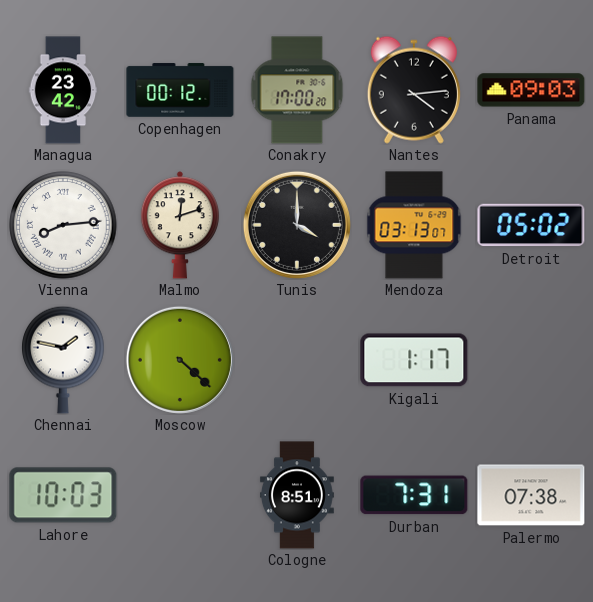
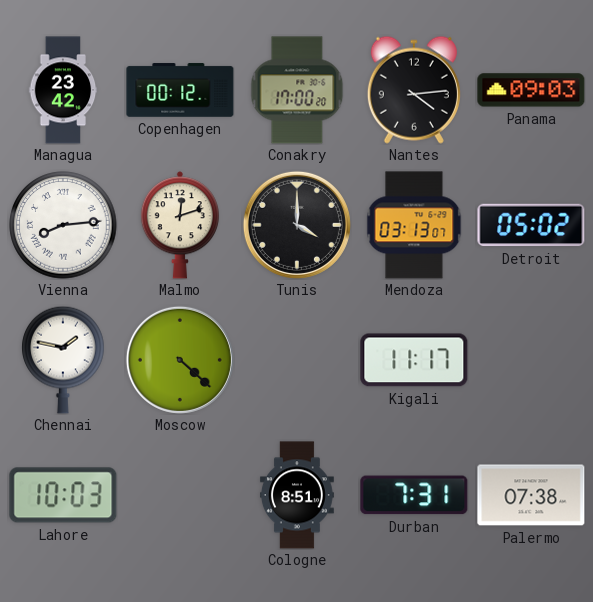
Kigali: 1:17 -> 11:17
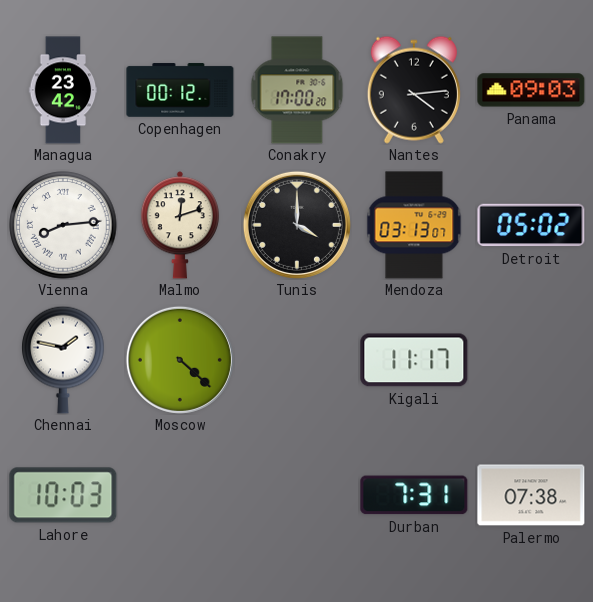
Cologne: 8:51 -> none
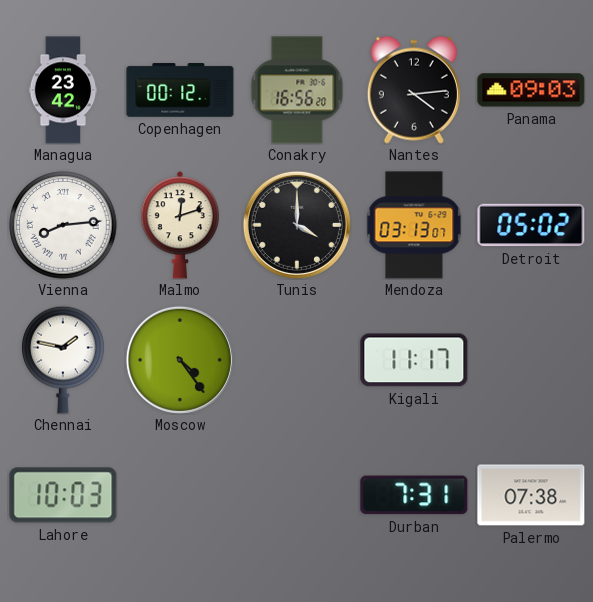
Conakry: 17:00 -> 16:56
Moscow: 4:22 -> 4:24
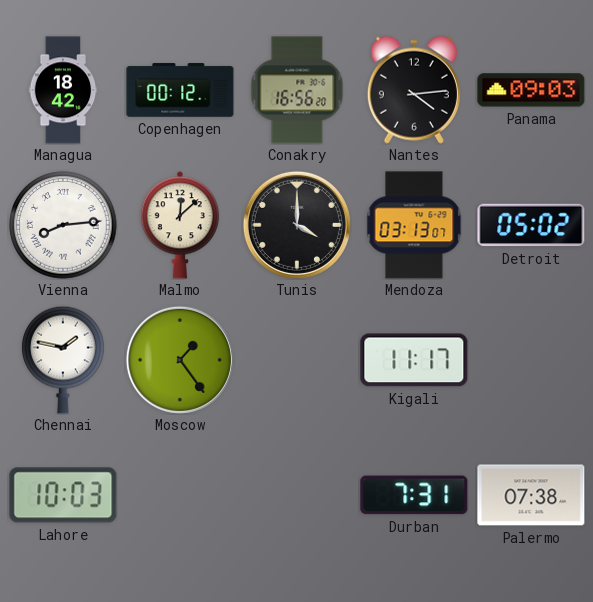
Managua: 23:42 -> 18:42
Malmo: 12:12 -> 12:08
Moscow: 4:24 -> 1:24
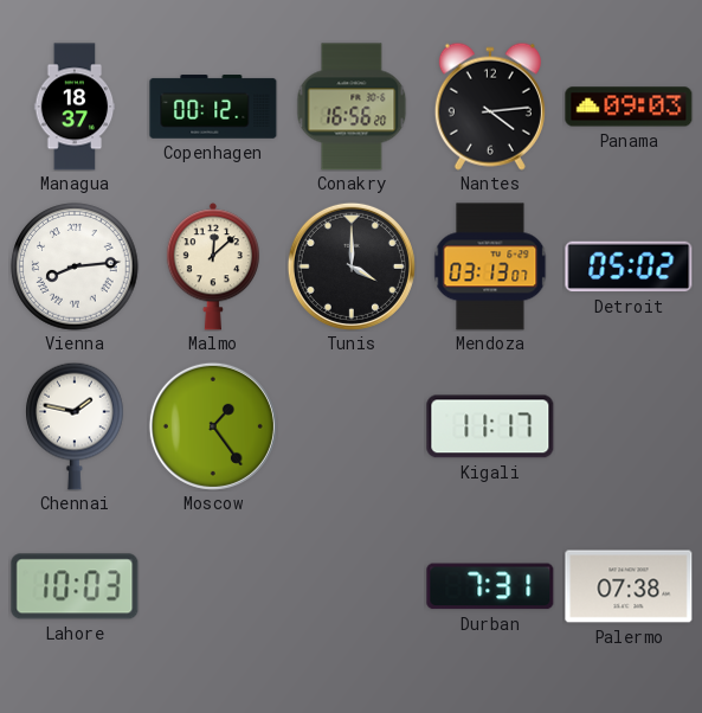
Managua: 18:42 -> 18:37
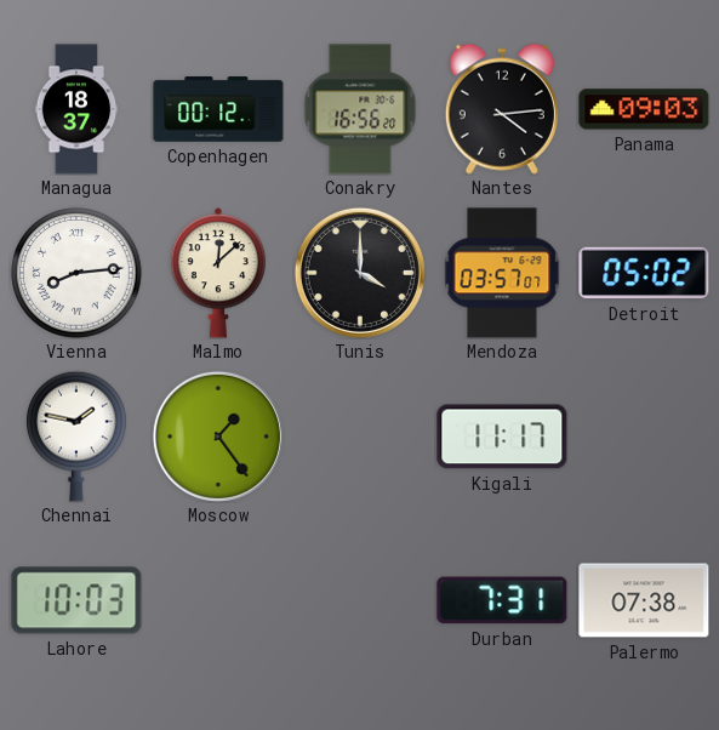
Mendoza: 03:13 -> 03:57
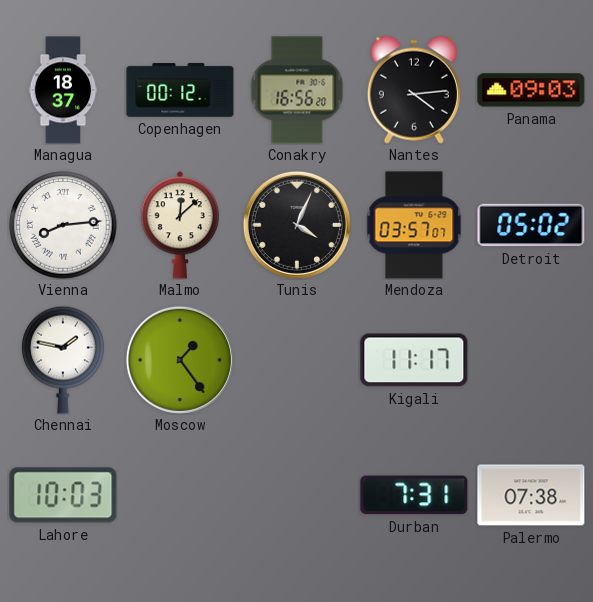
Tunis: 4:00 -> 4:04
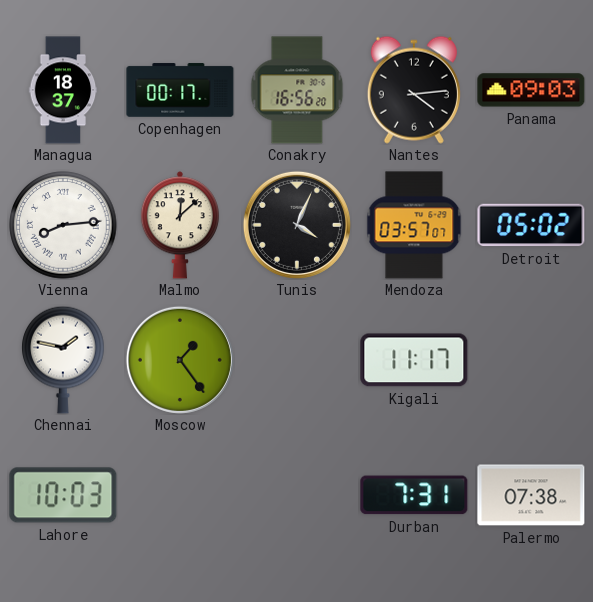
Copenhagen: 00:12 -> 00:17
